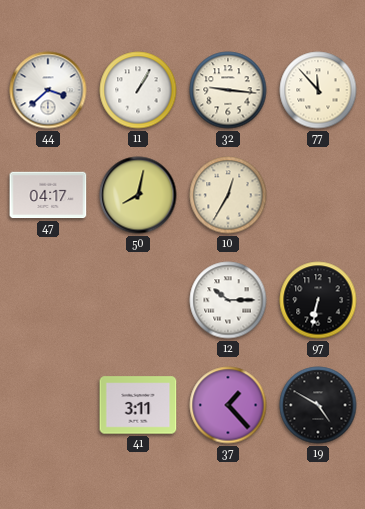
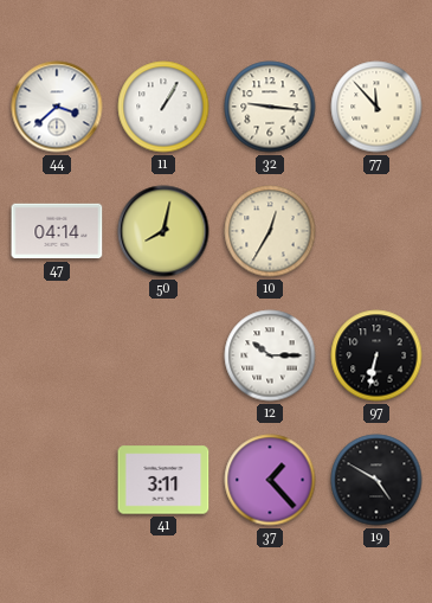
47: 04:17 -> 04:14
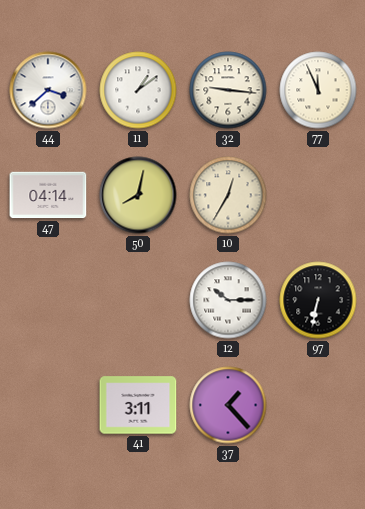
11: 1:05 -> 1:09
77: 11:53 -> 11:56
19: 4:50 -> none
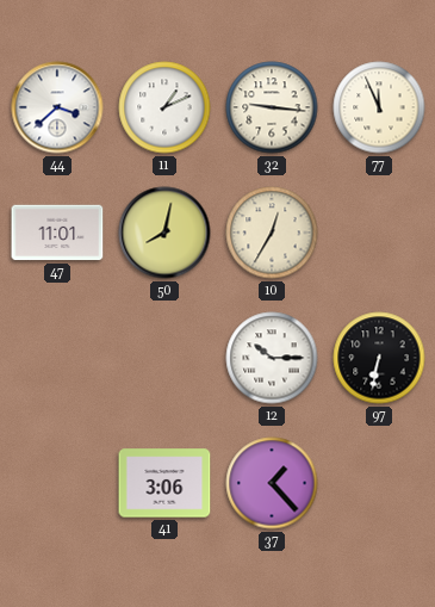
11: 1:09 -> 1:11
47: 04:14 -> 11:01
41: 3:11 -> 3:06
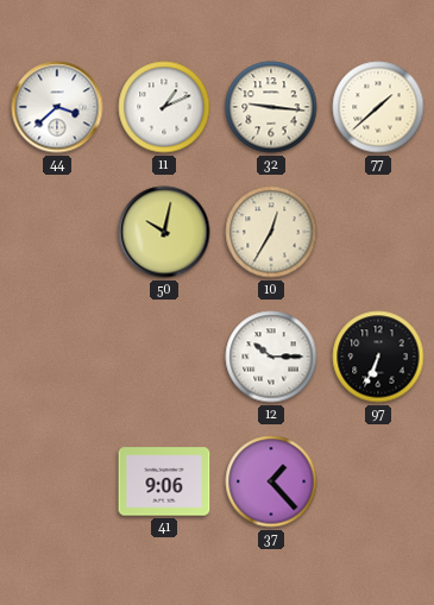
77: 11:56 -> 1:38
47: 11:01 -> none
50: 8:02 -> 10:02
97: 6:32 -> 6:34
41: 3:06 -> 9:06
